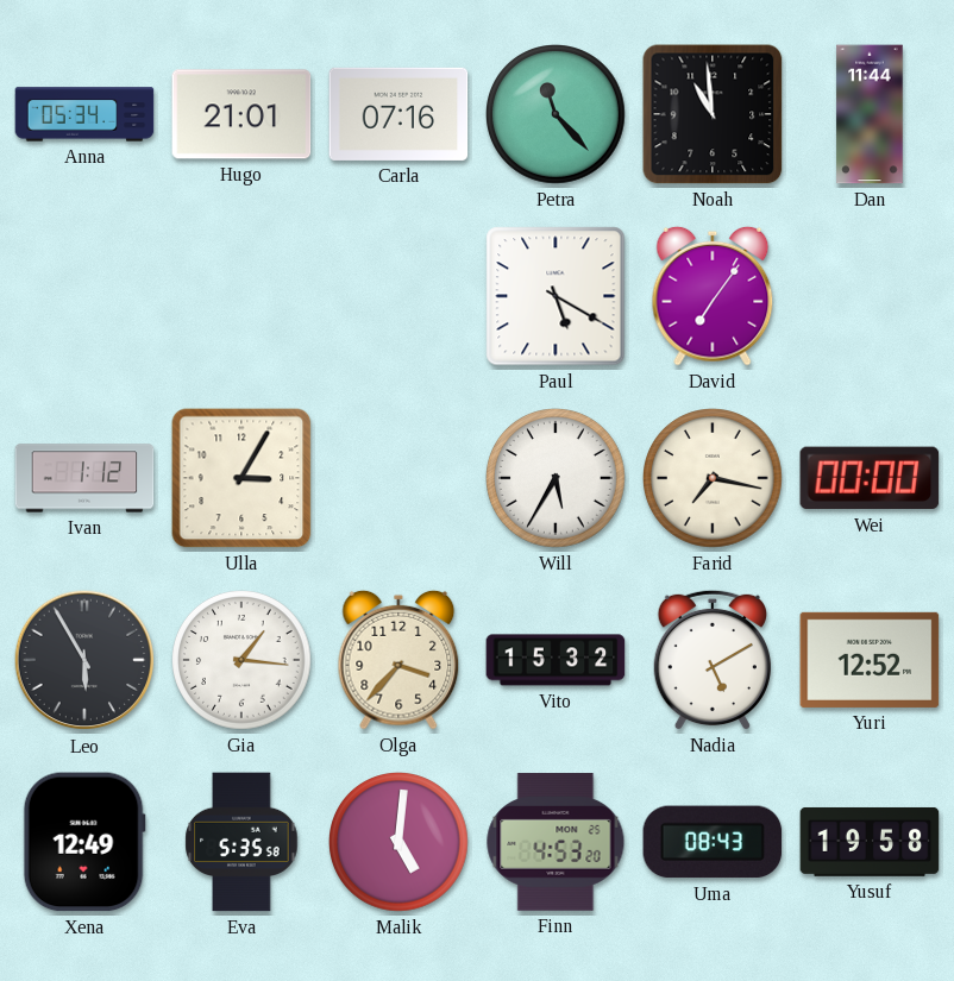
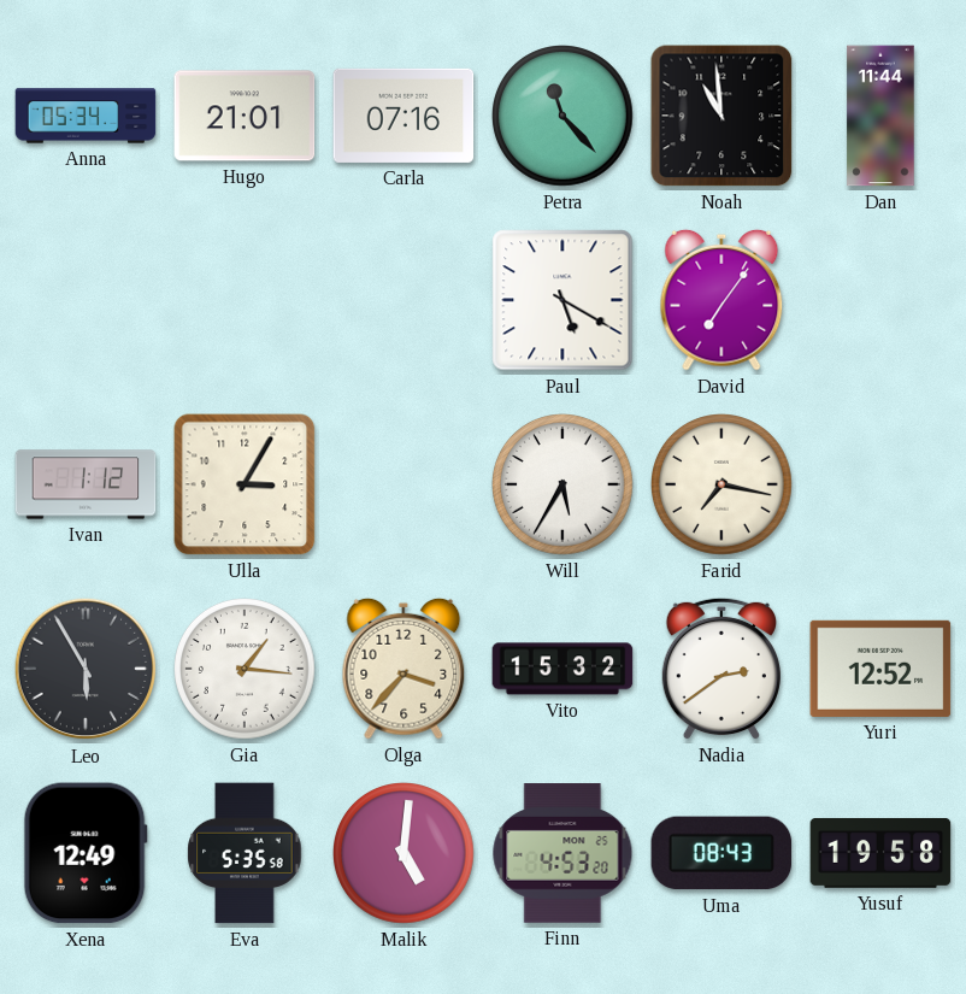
Wei: 00:00 -> none
Nadia: 5:10 -> 2:39
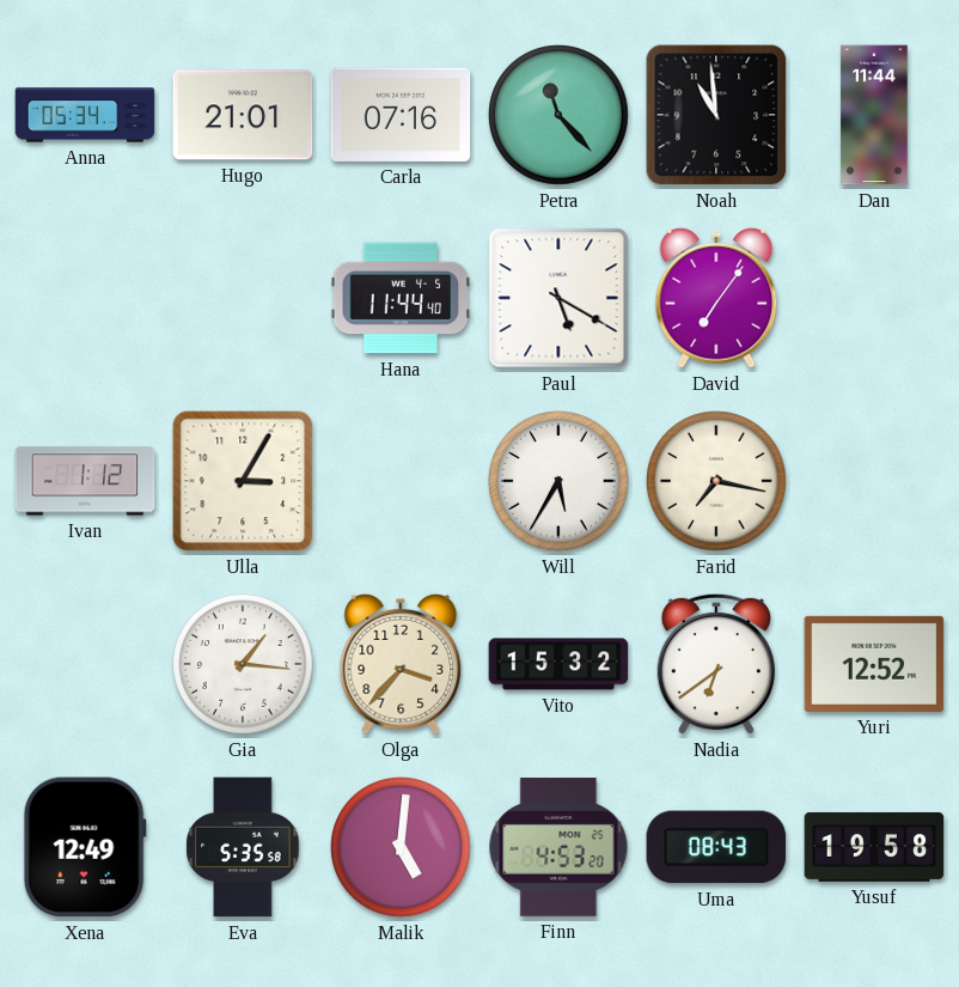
Hana: none -> 11:44
Leo: 5:55 -> none
Nadia: 2:39 -> 6:39
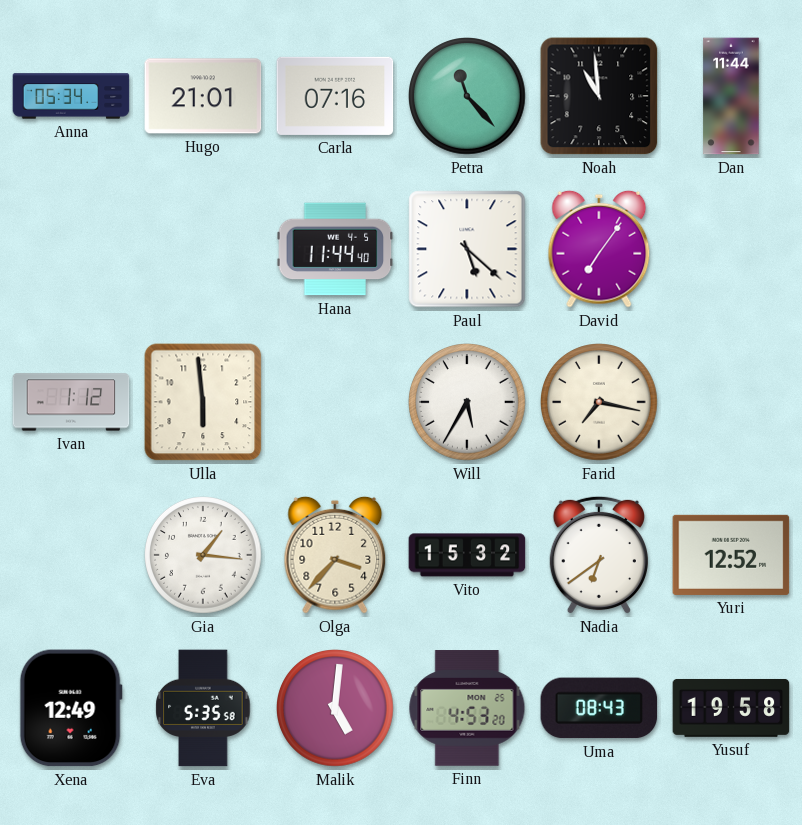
Paul: 5:20 -> 5:22
Ulla: 3:05 -> 5:59
